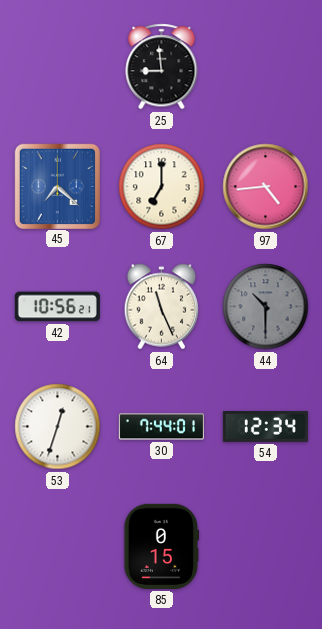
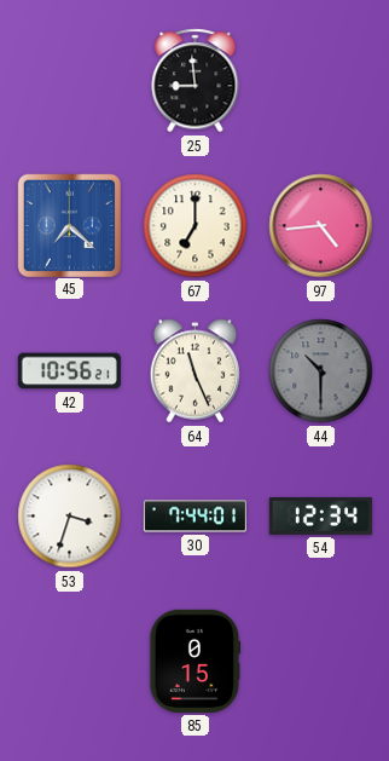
53: 12:33 -> 3:33
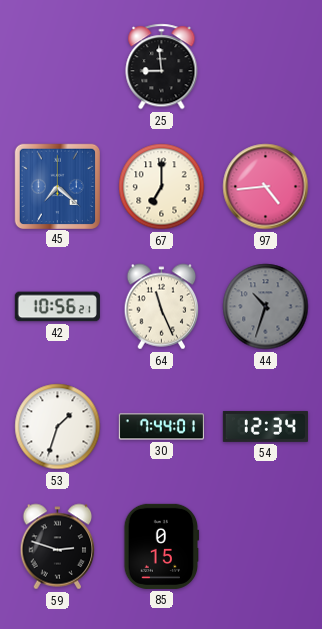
44: 10:30 -> 10:33
53: 3:33 -> 1:33
59: none -> 2:48
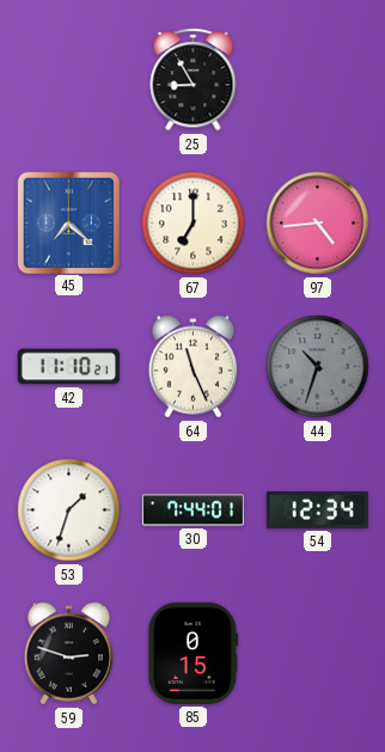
25: 8:59 -> 8:55
42: 10:56 -> 11:10
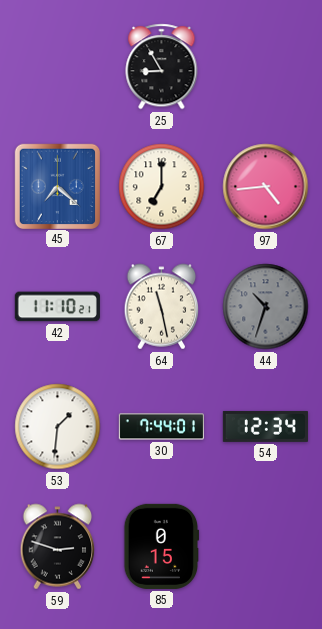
64: 11:26 -> 11:28
53: 1:33 -> 1:31
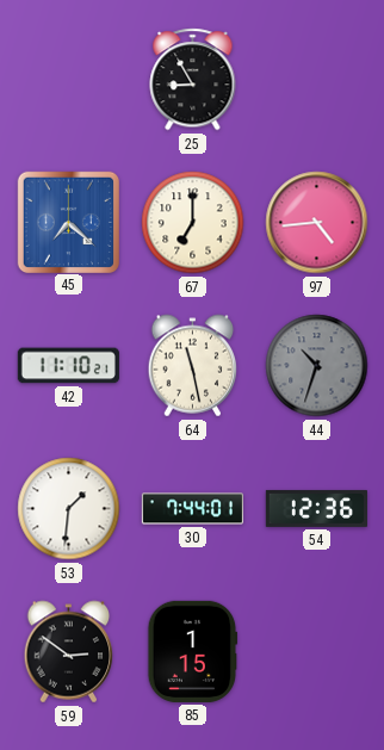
54: 12:34 -> 12:36
59: 2:48 -> 2:51
85: 0:15 -> 1:15
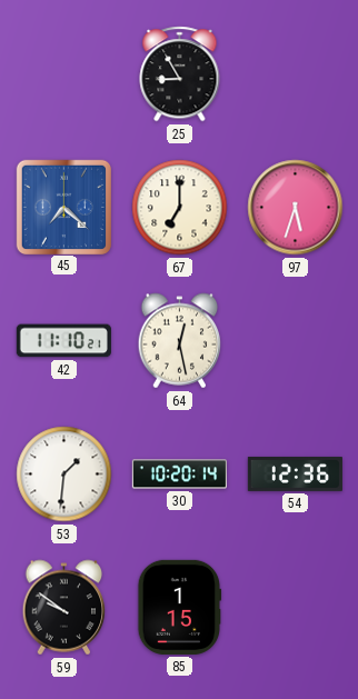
97: 4:44 -> 5:33
64: 11:28 -> 12:28
44: 10:33 -> none
30: 7:44 -> 10:20
59: 2:51 -> 9:51
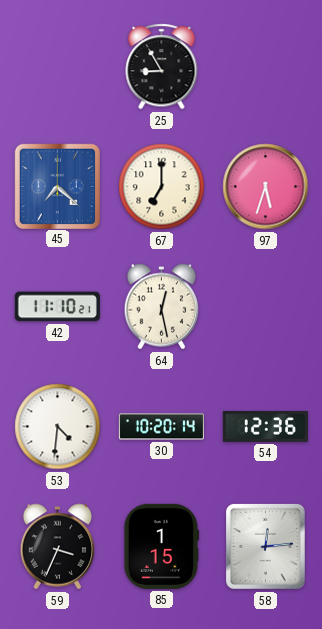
53: 1:31 -> 4:31
59: 9:51 -> 3:34
58: none -> 12:14
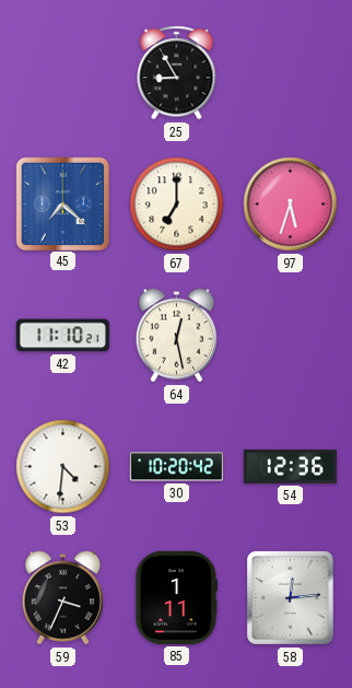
30: 10:20:14 -> 10:20:42
85: 1:15 -> 1:11
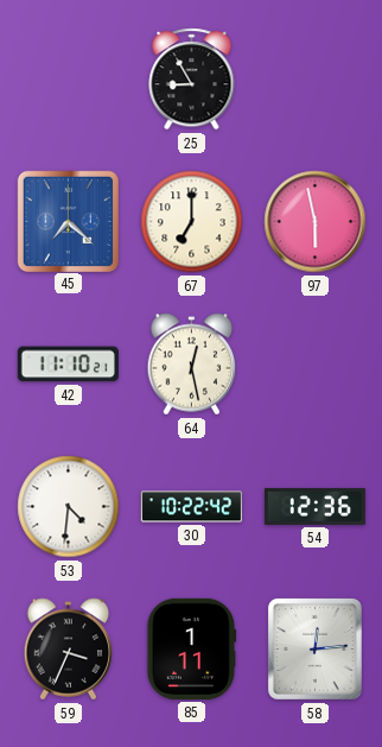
97: 5:33 -> 5:58
30: 10:20 -> 10:22
